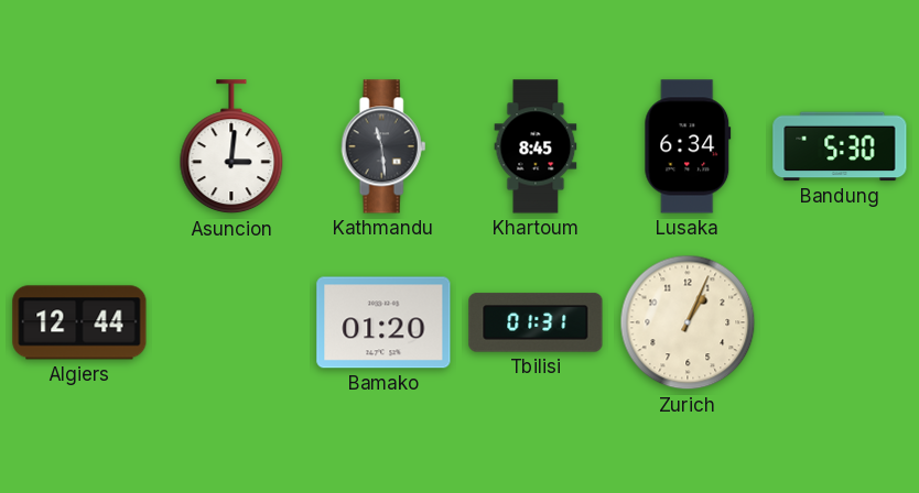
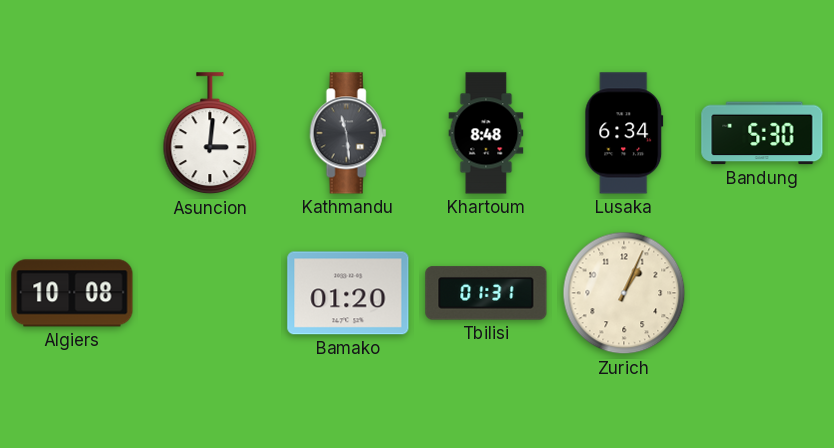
Khartoum: 8:45 -> 8:48
Algiers: 12:44 -> 10:08
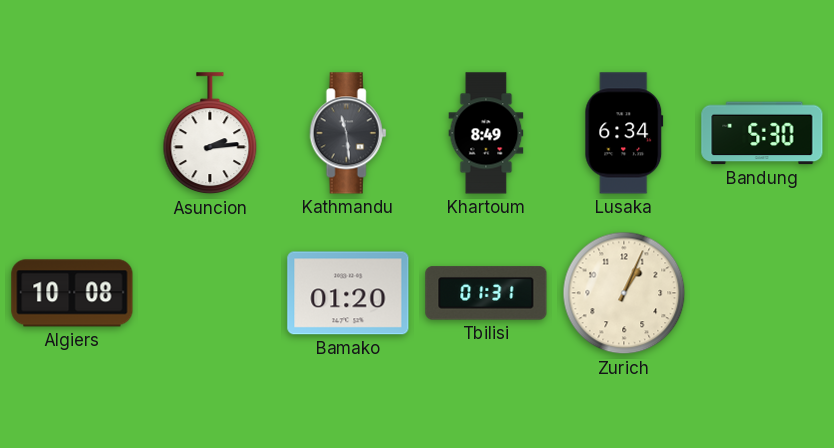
Asuncion: 3:01 -> 2:14
Khartoum: 8:48 -> 8:49
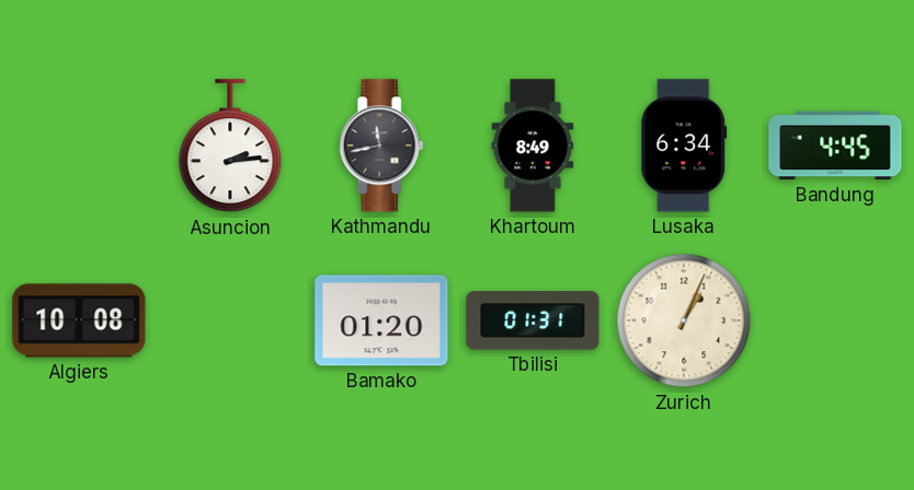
Kathmandu: 11:29 -> 11:43
Bandung: 5:30 -> 4:45
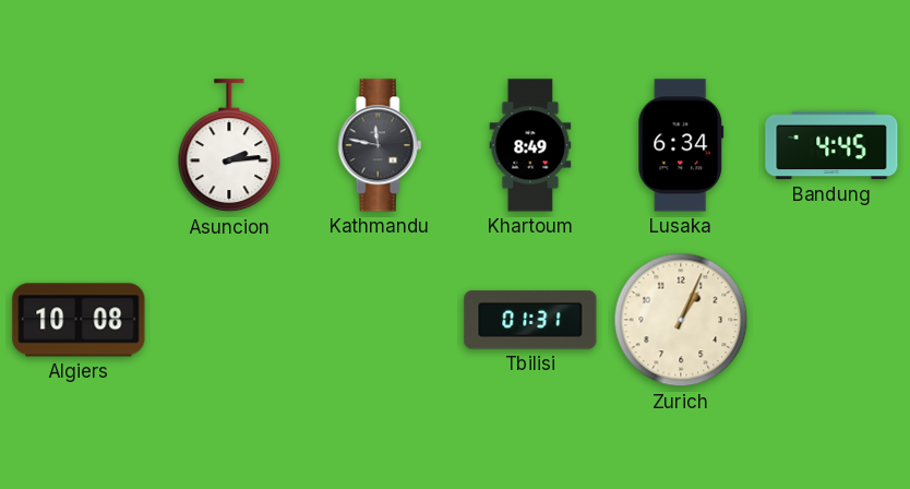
Kathmandu: 11:43 -> 11:47
Bamako: 01:20 -> none
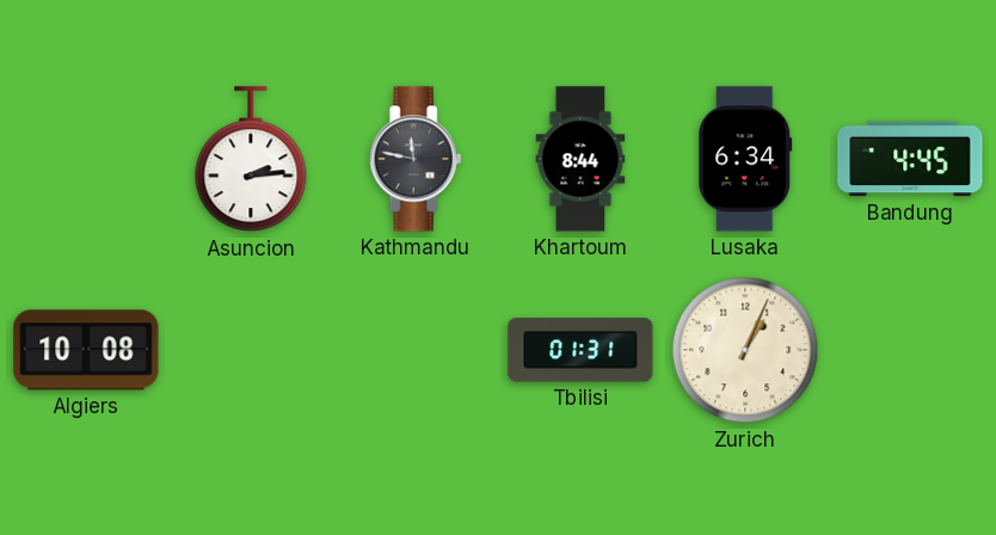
Khartoum: 8:49 -> 8:44
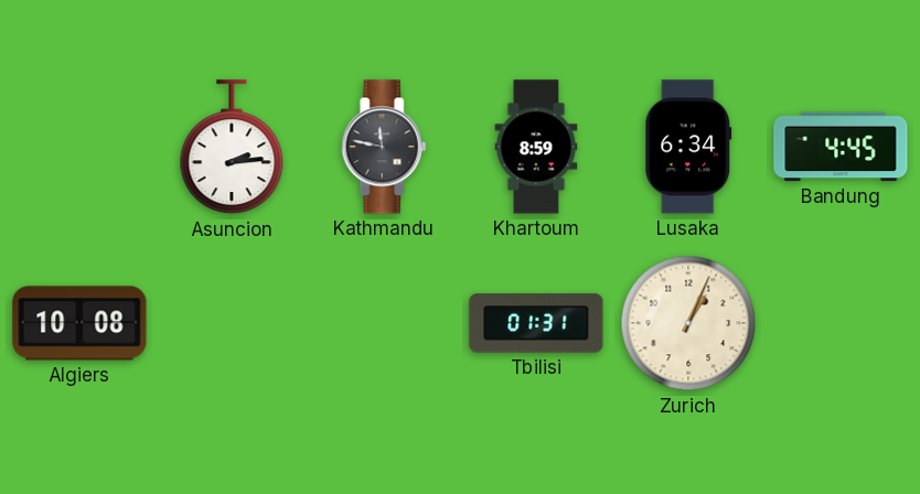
Khartoum: 8:44 -> 8:59
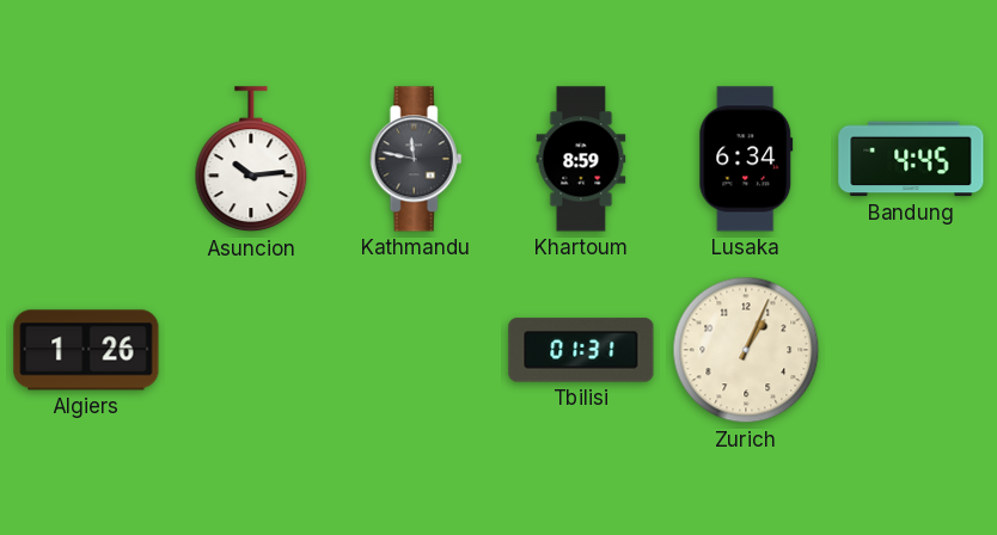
Asuncion: 2:14 -> 10:14
Algiers: 10:08 -> 1:26
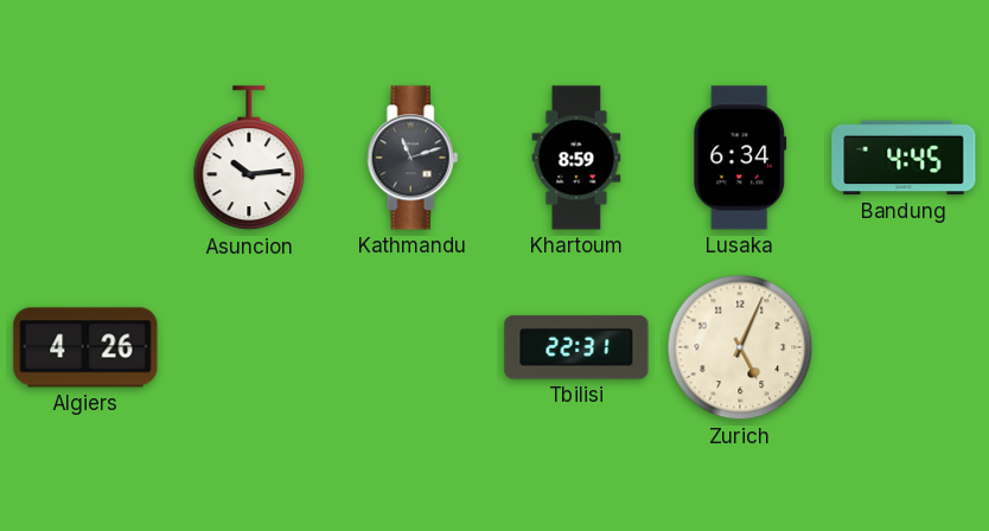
Kathmandu: 11:47 -> 11:12
Algiers: 1:26 -> 4:26
Tbilisi: 01:31 -> 22:31
Zurich: 1:04 -> 5:04
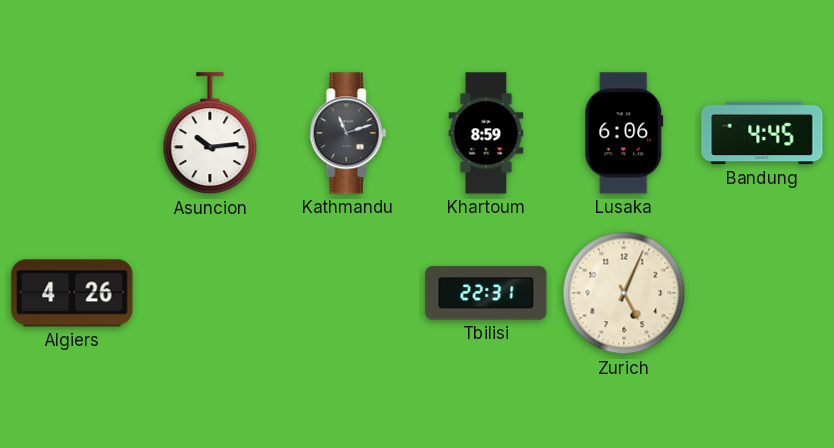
Lusaka: 6:34 -> 6:06
